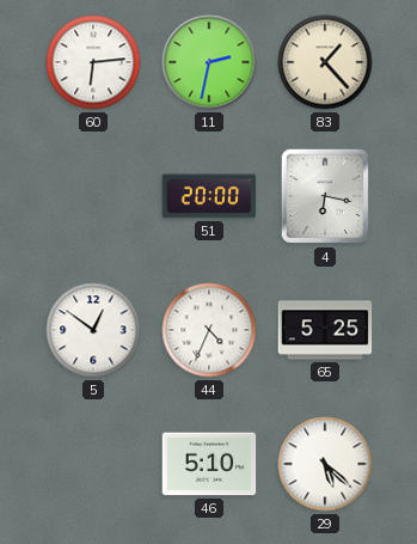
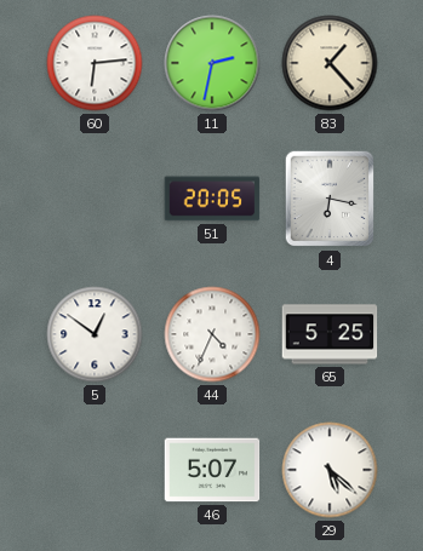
51: 20:00 -> 20:05
46: 5:10 -> 5:07
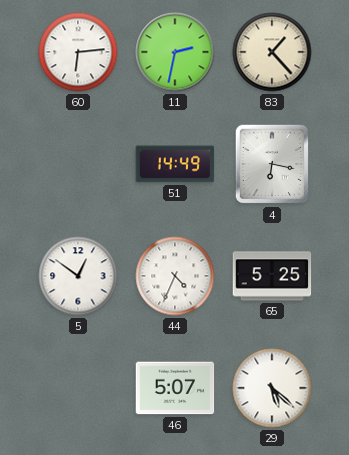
51: 20:05 -> 14:49
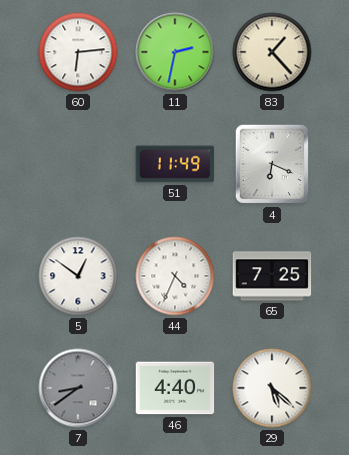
51: 14:49 -> 11:49
4: 6:17 -> 6:19
65: 5:25 -> 7:25
7: none -> 8:39
46: 5:07 -> 4:40
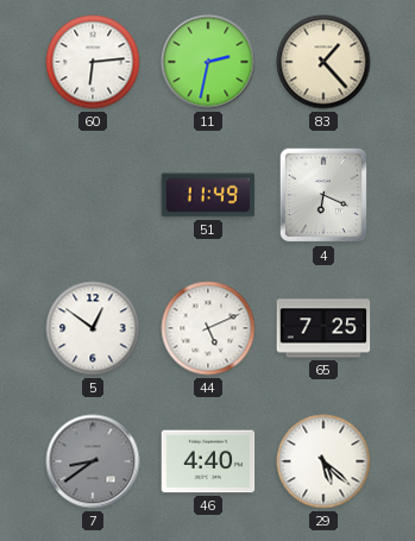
44: 4:34 -> 5:11
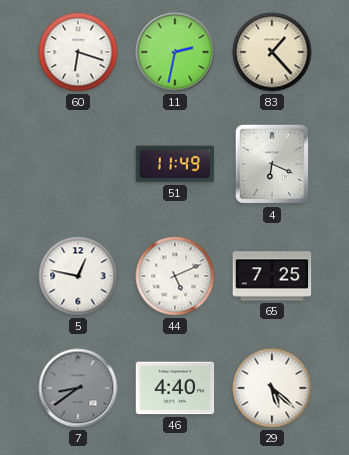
60: 6:14 -> 6:18
5: 12:51 -> 12:47
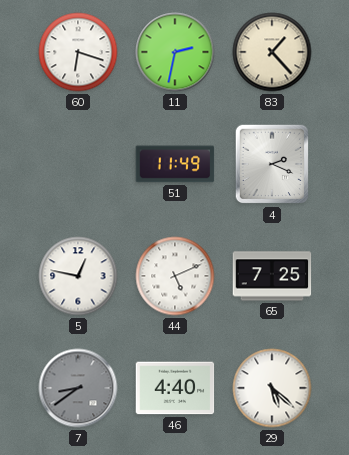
4: 6:19 -> 2:19
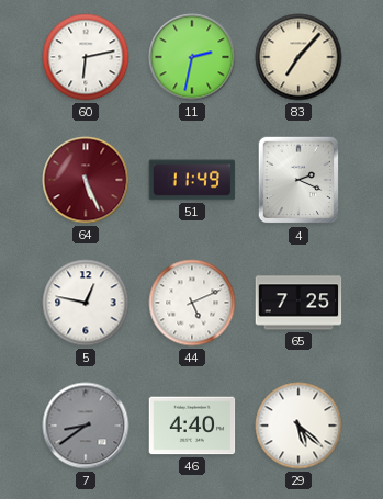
60: 6:18 -> 6:13
83: 1:23 -> 7:07
64: none -> 5:26
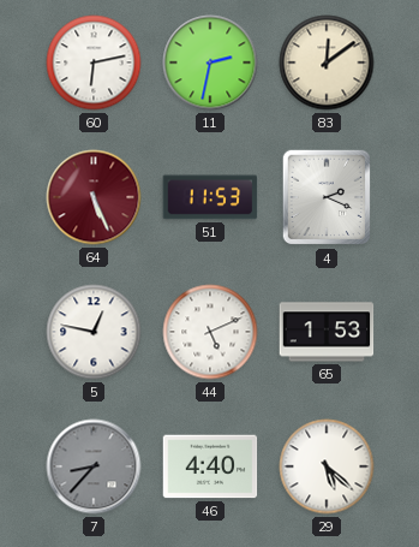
83: 7:07 -> 12:09
51: 11:49 -> 11:53
65: 7:25 -> 1:53
7: 8:39 -> 8:37
